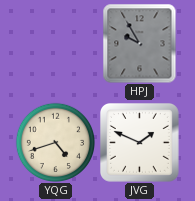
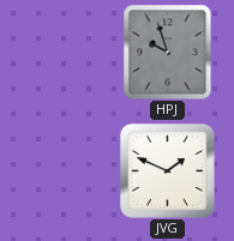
HPJ: 9:55 -> 9:57
YQG: 4:42 -> none
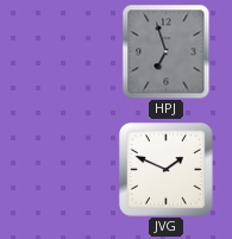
HPJ: 9:57 -> 6:57
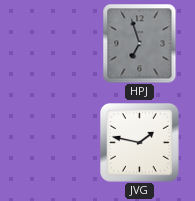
JVG: 1:49 -> 1:47
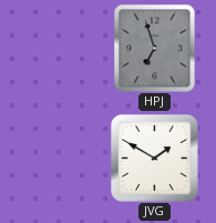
JVG: 1:47 -> 1:50
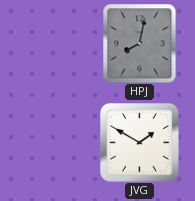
HPJ: 6:57 -> 8:02
